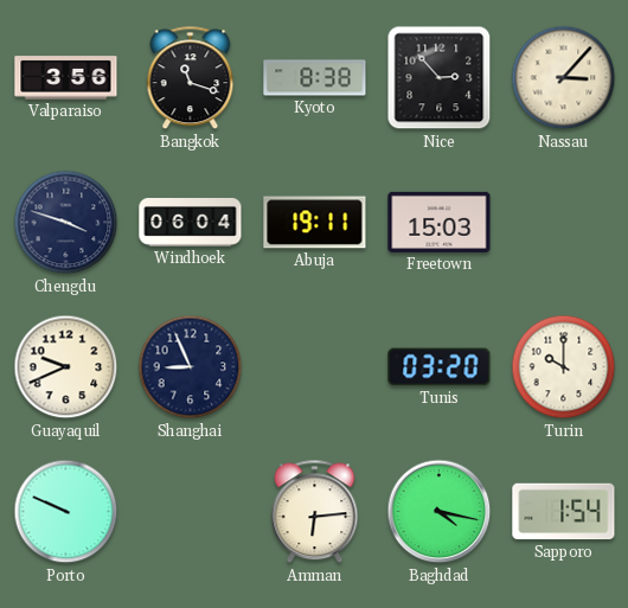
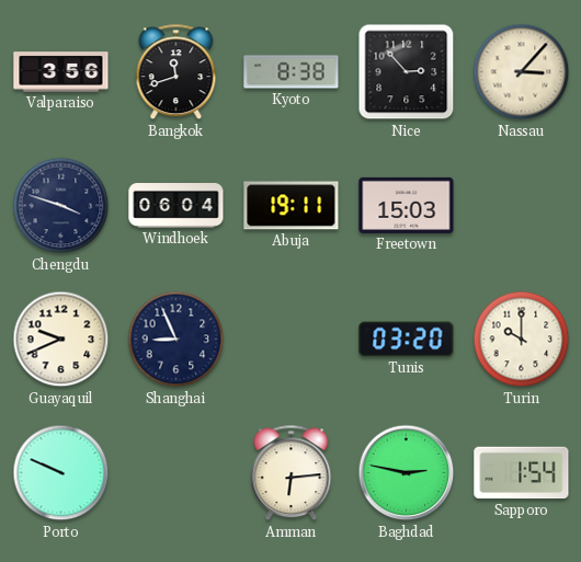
Bangkok: 11:18 -> 11:42
Baghdad: 4:17 -> 2:47
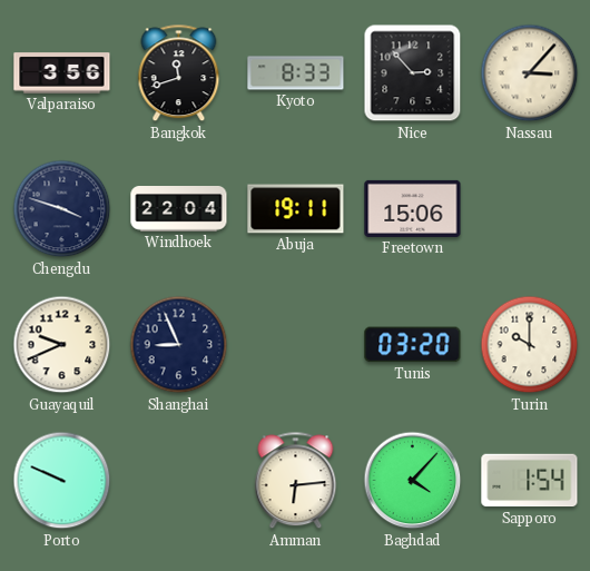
Kyoto: 8:38 -> 8:33
Windhoek: 06:04 -> 22:04
Freetown: 15:03 -> 15:06
Baghdad: 2:47 -> 4:07
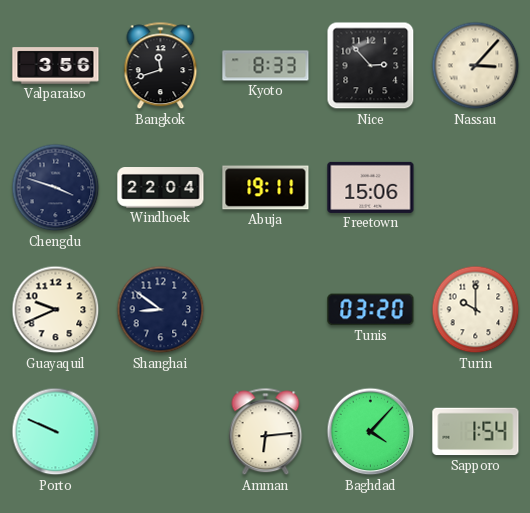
Shanghai: 8:56 -> 8:51
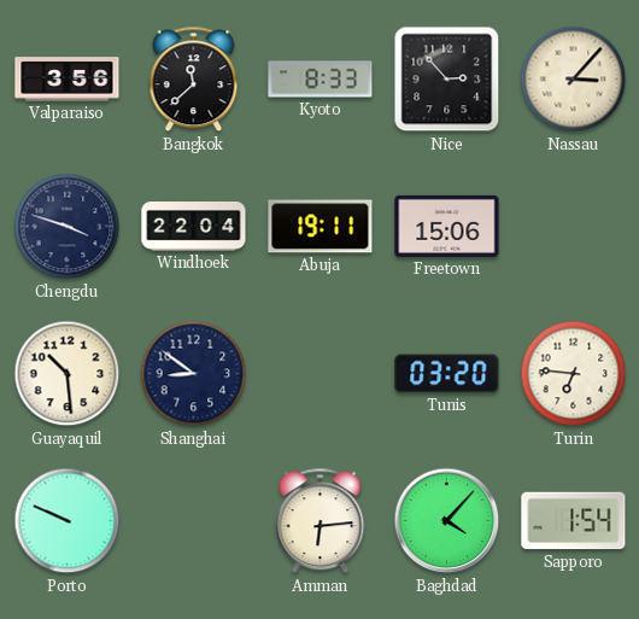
Bangkok: 11:42 -> 11:38
Guayaquil: 9:41 -> 10:29
Turin: 10:00 -> 6:46
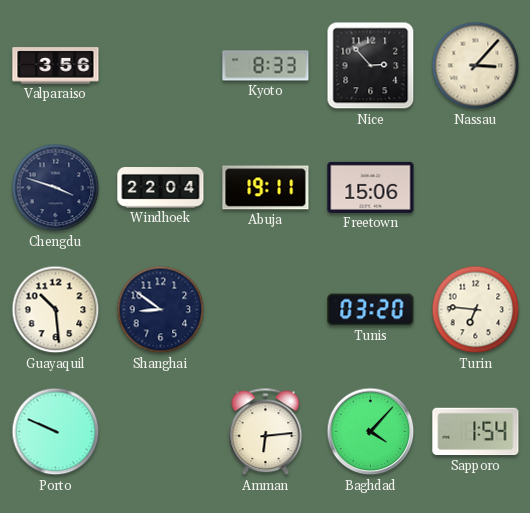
Bangkok: 11:38 -> none
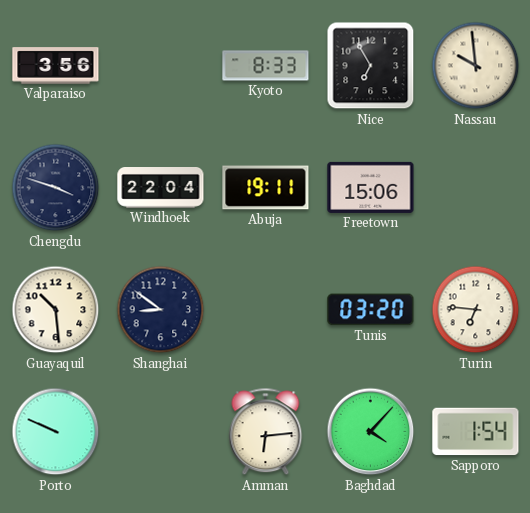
Nice: 2:53 -> 6:55
Nassau: 3:07 -> 9:59
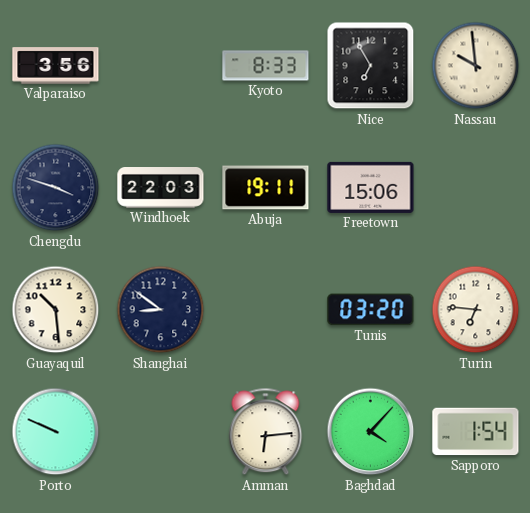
Windhoek: 22:04 -> 22:03
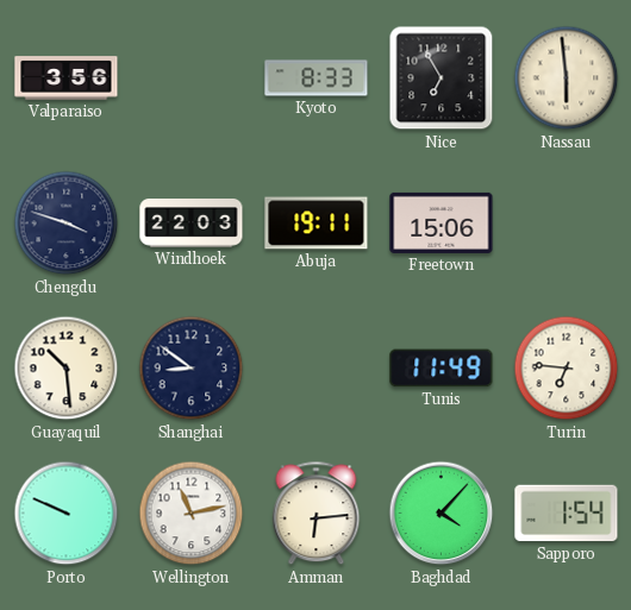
Nassau: 9:59 -> 5:59
Tunis: 03:20 -> 11:49
Wellington: none -> 11:13
